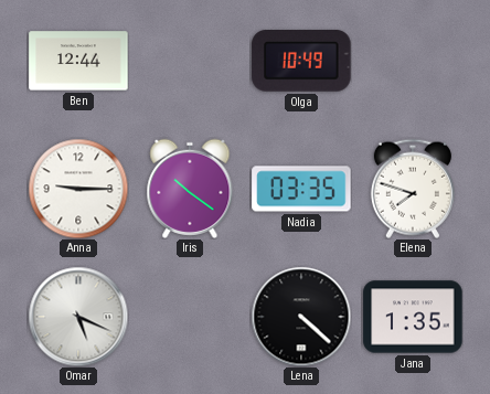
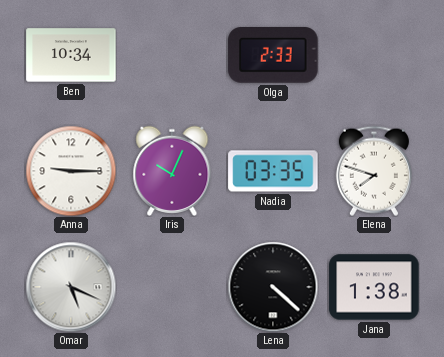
Ben: 12:44 -> 10:34
Olga: 10:49 -> 2:33
Iris: 10:21 -> 10:04
Jana: 1:35 -> 1:38
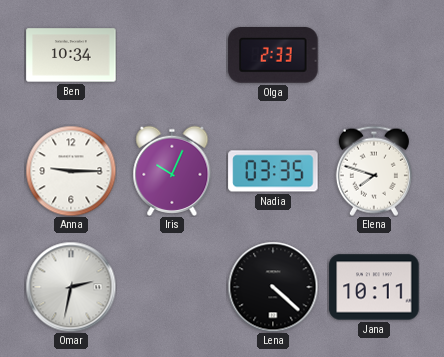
Omar: 5:19 -> 2:32
Jana: 1:38 -> 10:11
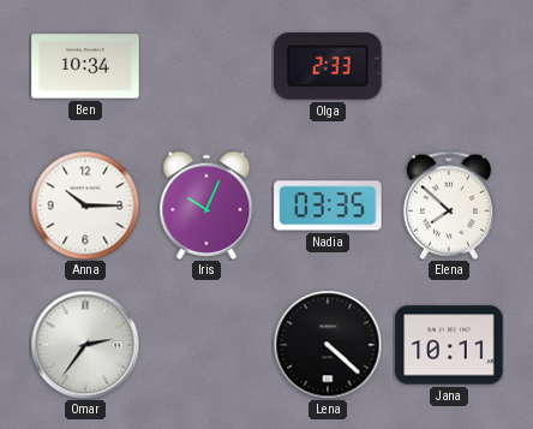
Anna: 9:15 -> 10:15
Elena: 7:48 -> 7:52
Omar: 2:32 -> 2:36
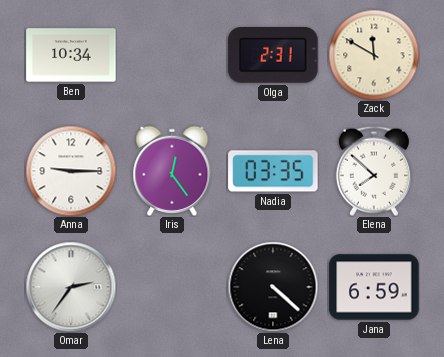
Olga: 2:33 -> 2:31
Zack: none -> 11:50
Anna: 10:15 -> 9:15
Iris: 10:04 -> 12:24
Jana: 10:11 -> 6:59
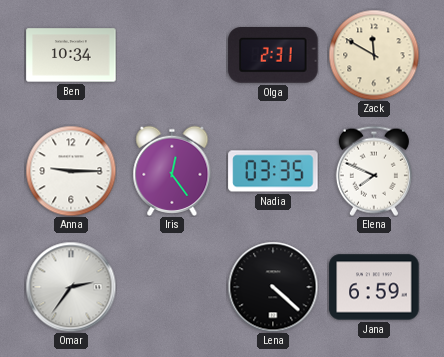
Elena: 7:52 -> 7:49
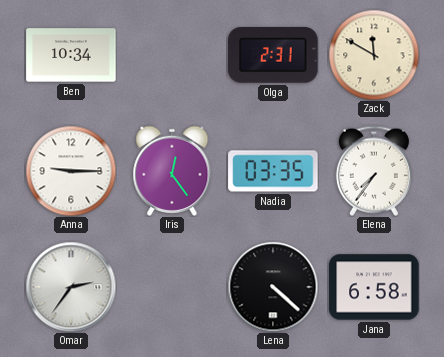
Elena: 7:49 -> 7:36
Jana: 6:59 -> 6:58
